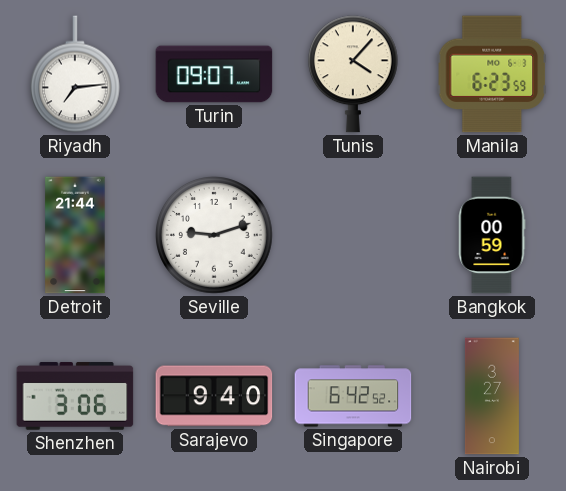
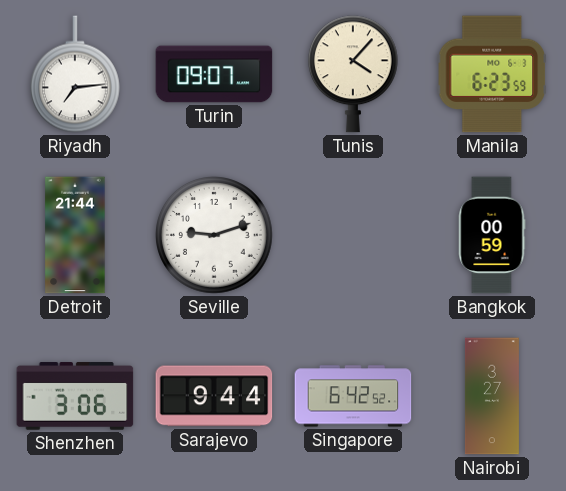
Sarajevo: 9:40 -> 9:44
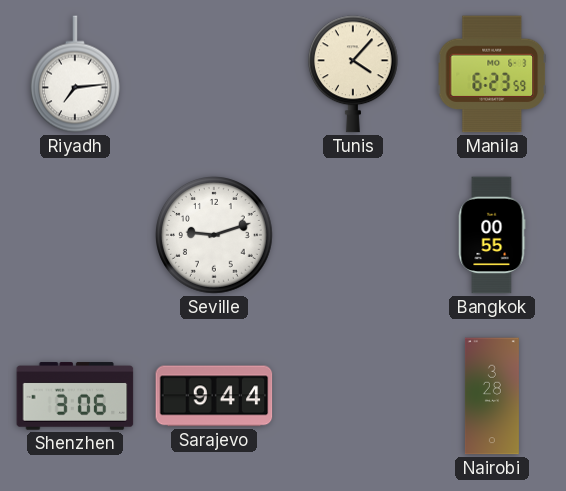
Turin: 09:07 -> none
Detroit: 21:44 -> none
Bangkok: 00:59 -> 00:55
Singapore: 6:42 -> none
Nairobi: 3:27 -> 3:28
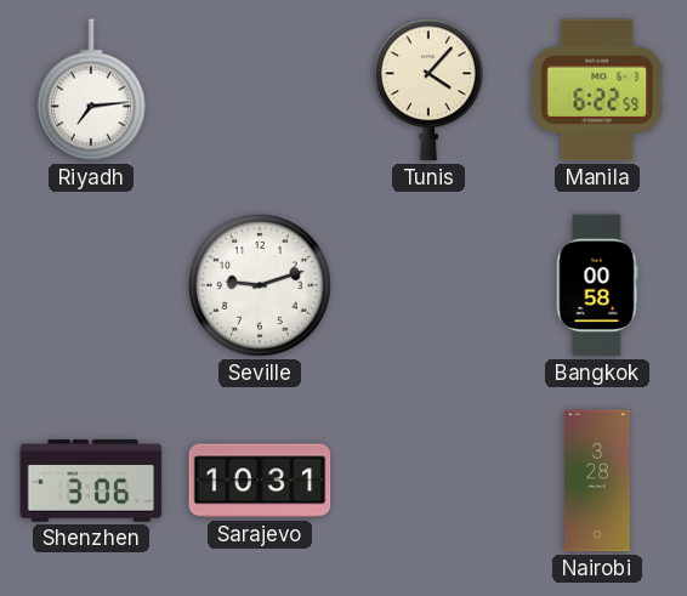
Manila: 6:23 -> 6:22
Bangkok: 00:55 -> 00:58
Sarajevo: 9:44 -> 10:31
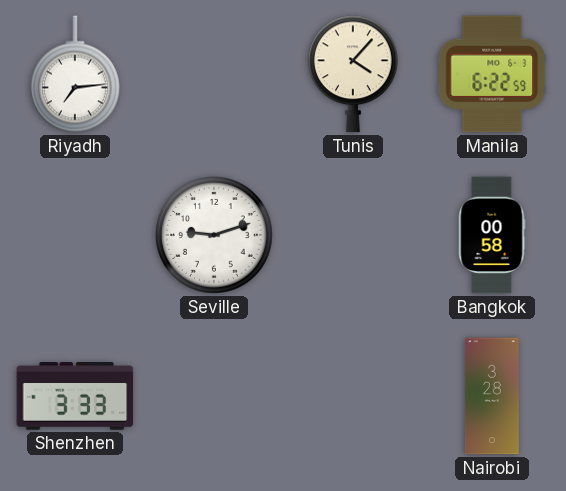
Shenzhen: 3:06 -> 3:33
Sarajevo: 10:31 -> none
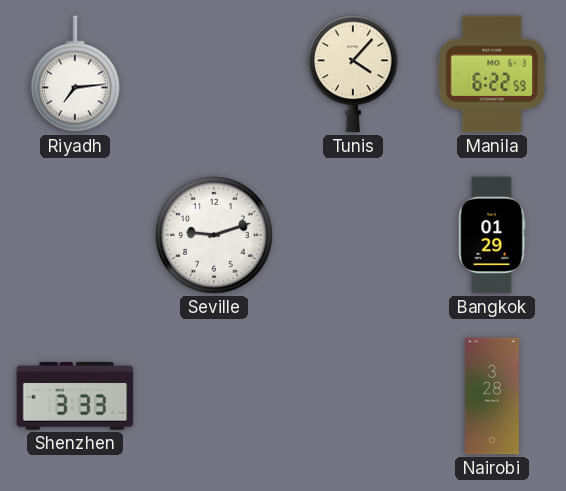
Bangkok: 00:58 -> 01:29
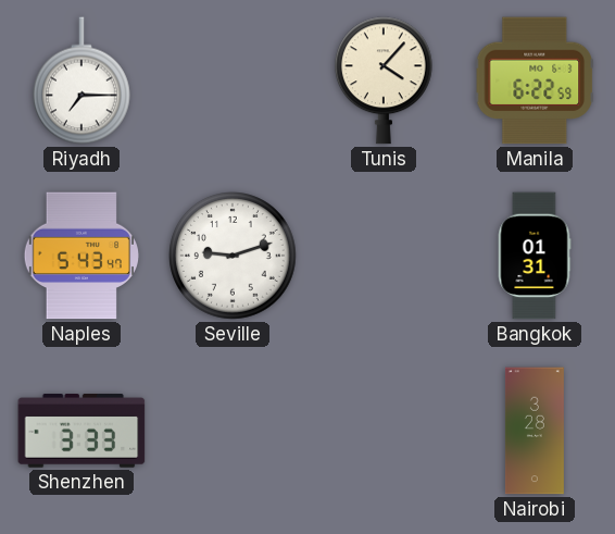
Riyadh: 7:14 -> 7:15
Naples: none -> 5:43
Bangkok: 01:29 -> 01:31
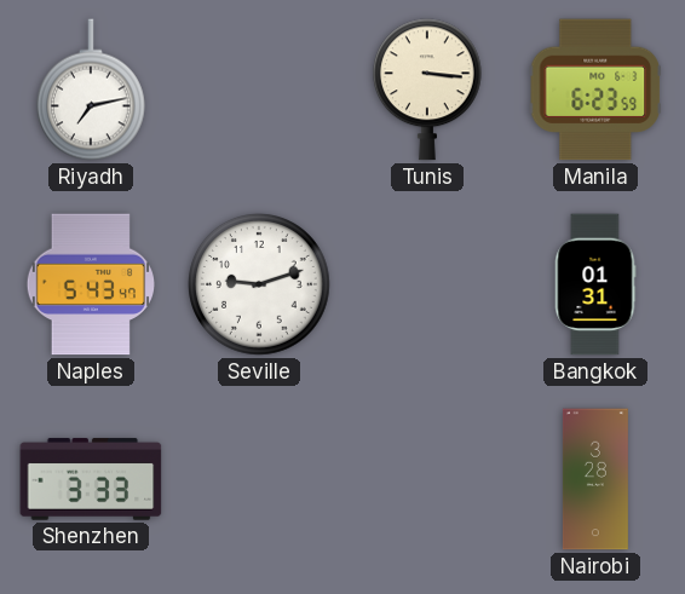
Riyadh: 7:15 -> 7:13
Tunis: 4:07 -> 3:16
Manila: 6:22 -> 6:23
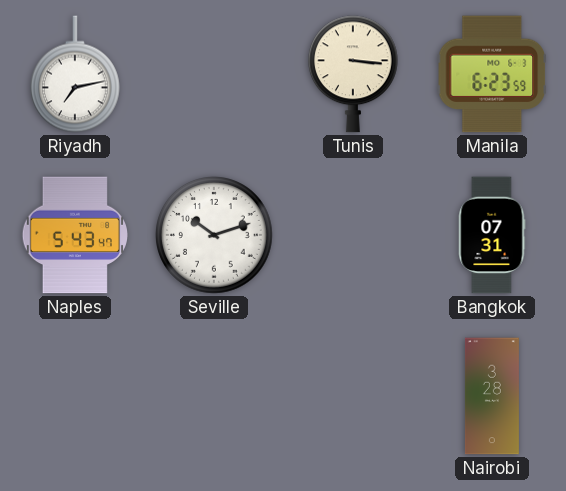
Seville: 9:12 -> 10:12
Bangkok: 01:31 -> 07:31
Shenzhen: 3:33 -> none
